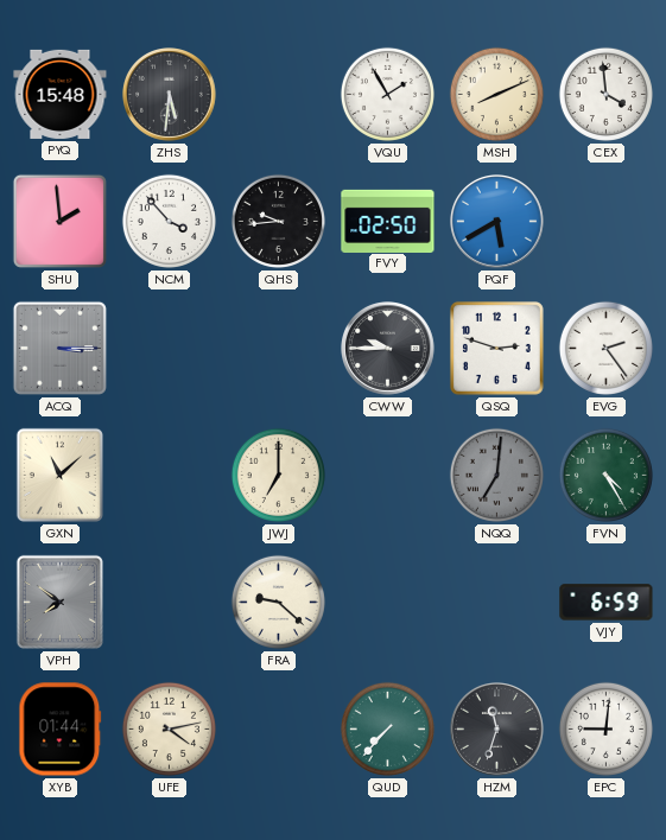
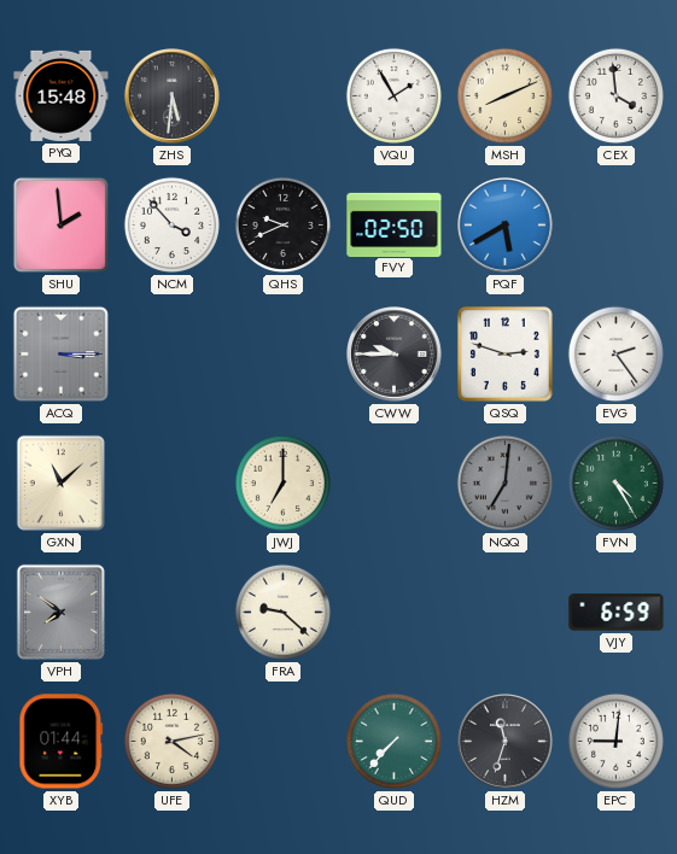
QHS: 9:44 -> 9:41
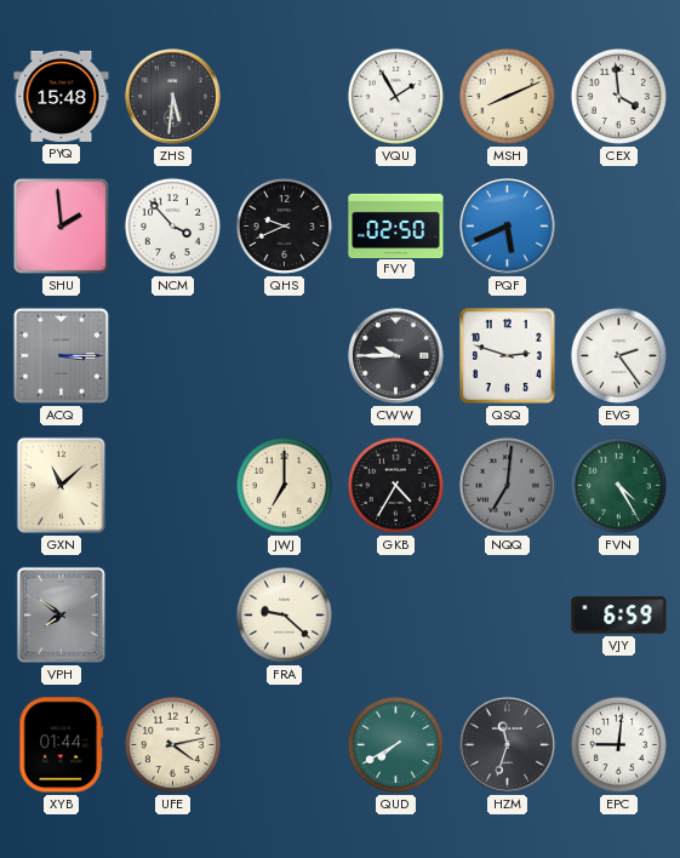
PQF: 5:40 -> 5:41
GKB: none -> 4:35
QUD: 7:37 -> 7:40
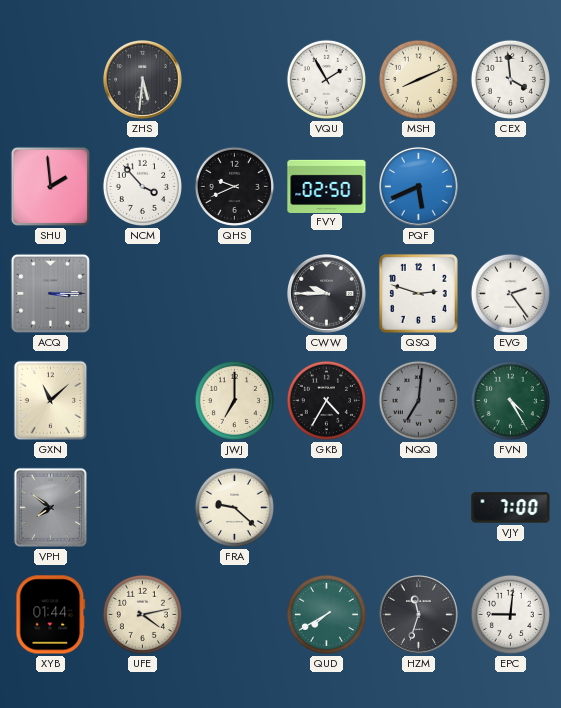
PYQ: 15:48 -> none
VJY: 6:59 -> 7:00
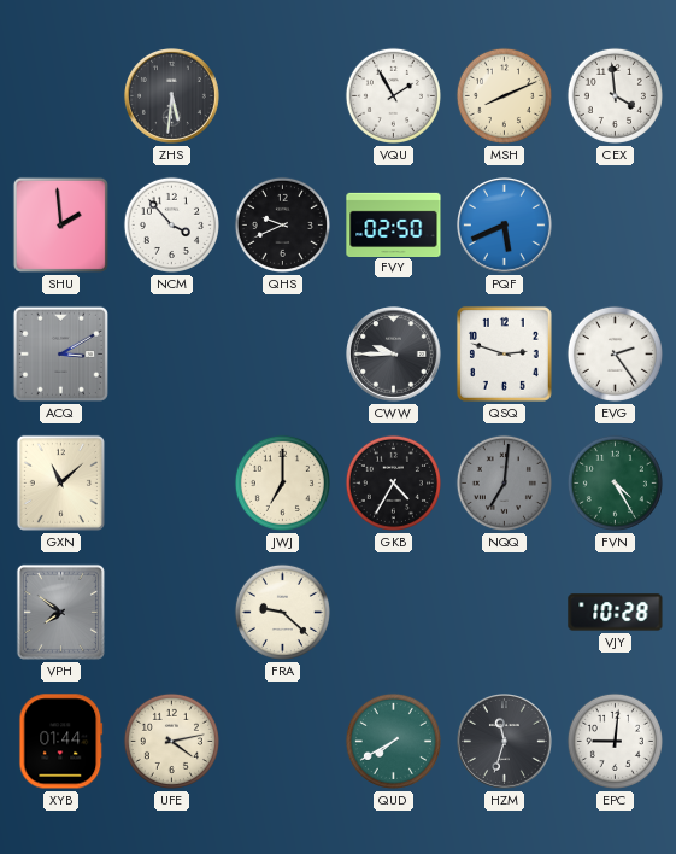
ACQ: 3:15 -> 3:10
VJY: 7:00 -> 10:28
